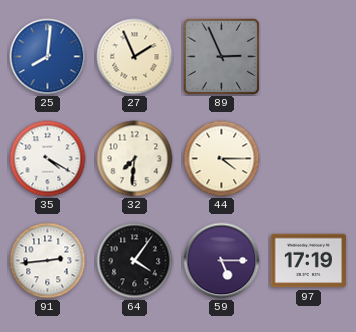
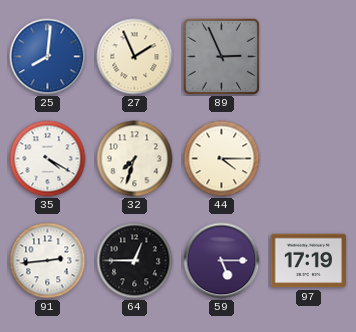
32: 7:31 -> 7:33
64: 4:06 -> 12:45
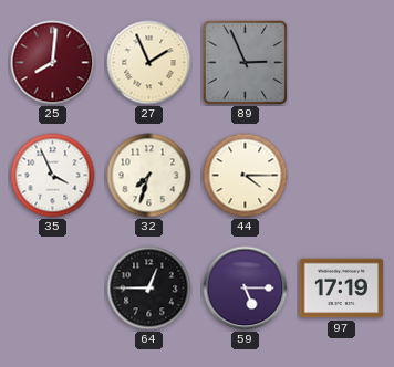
25 dial: blue -> burgundy
35: 4:20 -> 3:56
91: 2:44 -> none
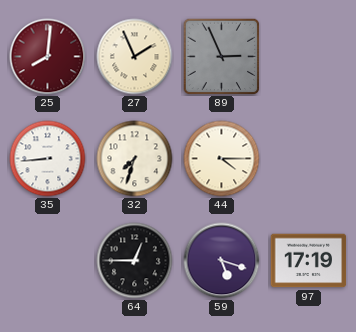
35: 3:56 -> 8:44
59: 5:15 -> 5:18
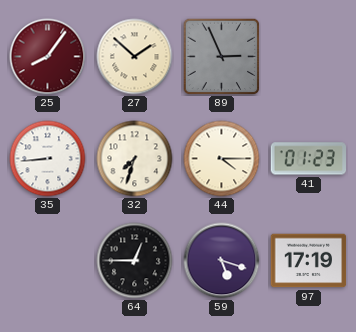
25: 8:01 -> 8:06
27: 1:56 -> 1:52
41: none -> 01:23
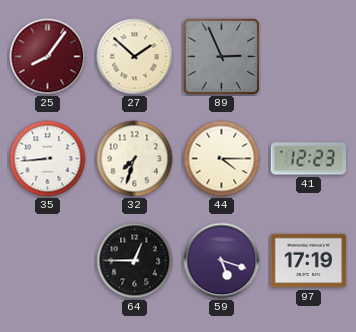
41: 01:23 -> 12:23
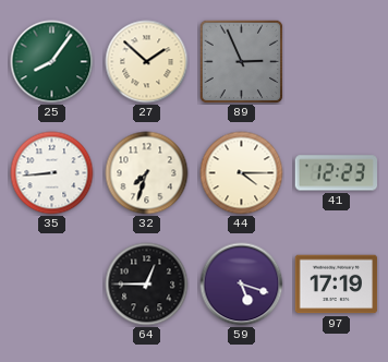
25 dial: burgundy -> green
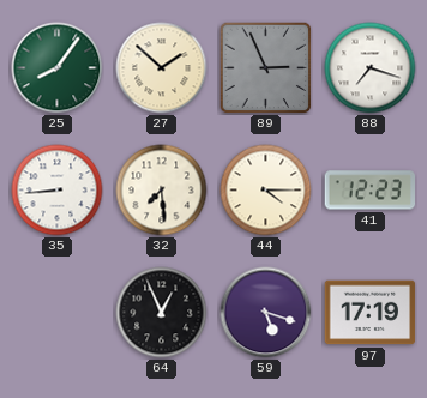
88: none -> 7:18
32: 7:33 -> 7:29
64: 12:45 -> 12:56
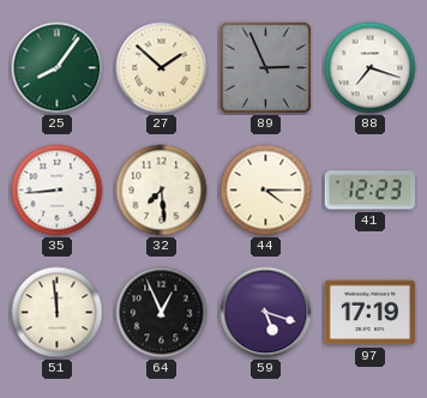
51: none -> 11:59
